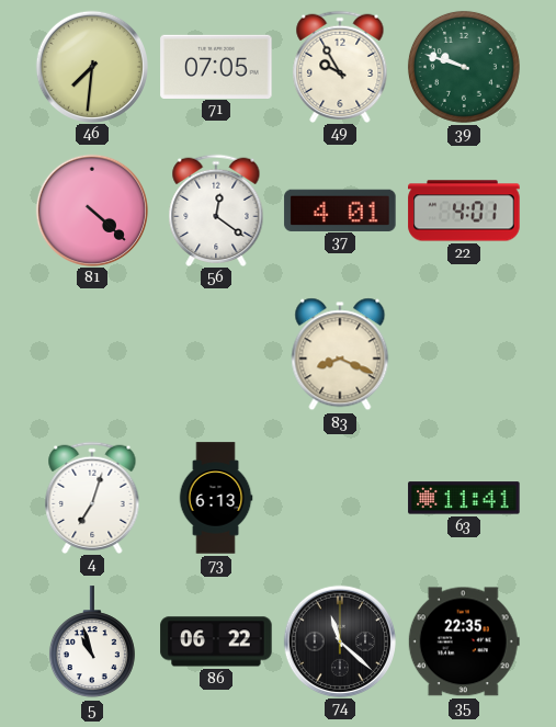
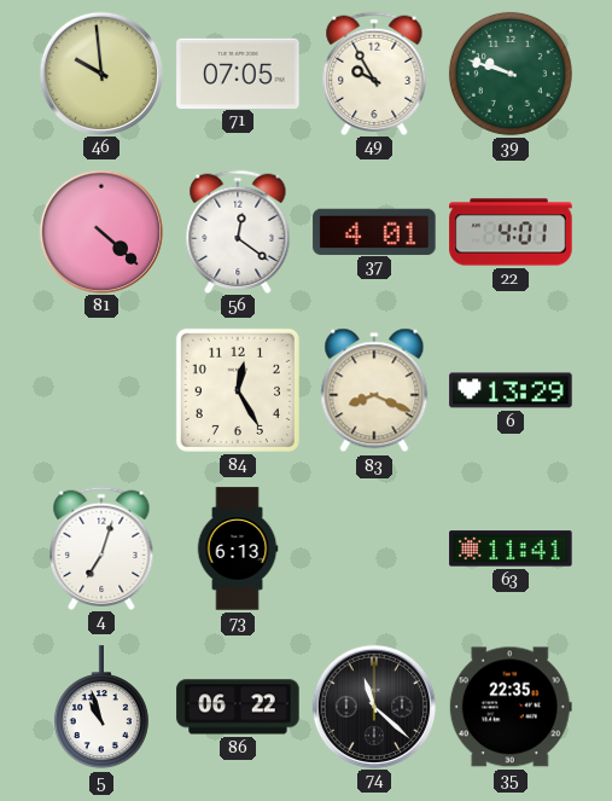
46: 7:31 -> 9:59
84: none -> 12:25
6: none -> 13:29
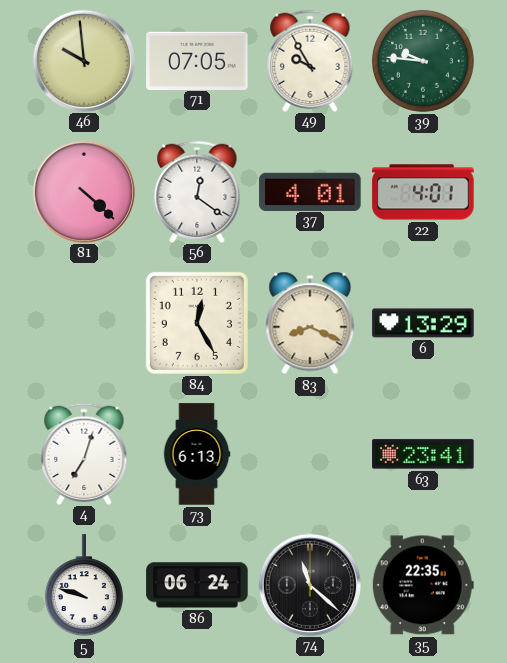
39: 9:48 -> 9:46
63: 11:41 -> 23:41
5: 10:57 -> 9:48
86: 06:22 -> 06:24
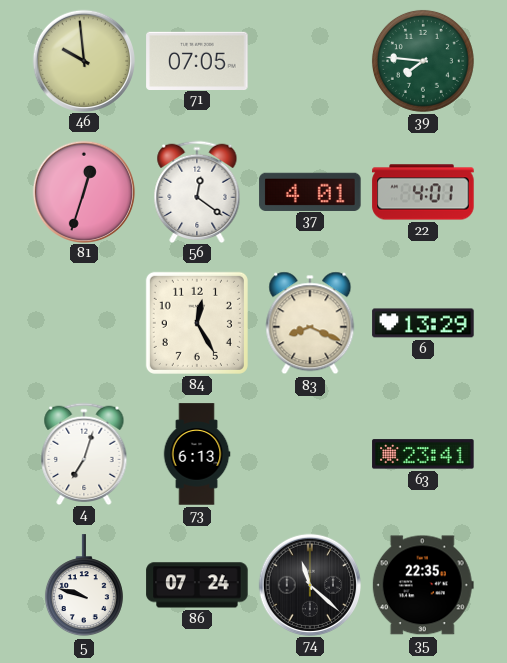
49: 9:55 -> none
39: 9:46 -> 7:46
81: 4:22 -> 12:33
86: 06:24 -> 07:24
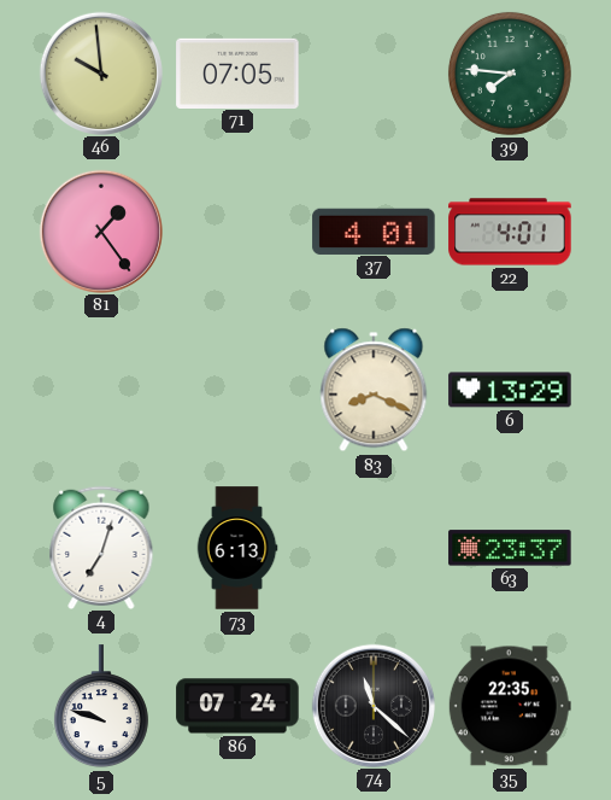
81: 12:33 -> 1:24
56: 12:21 -> none
84: 12:25 -> none
63: 23:41 -> 23:37
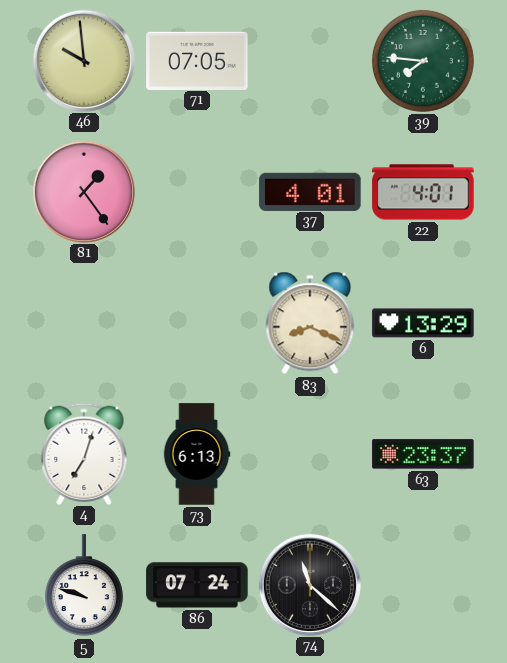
35: 22:35 -> none
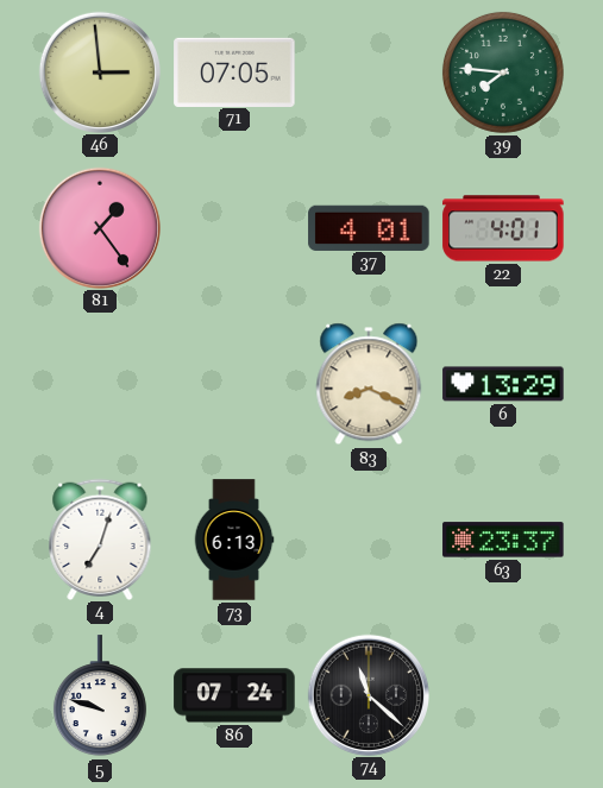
46: 9:59 -> 2:59
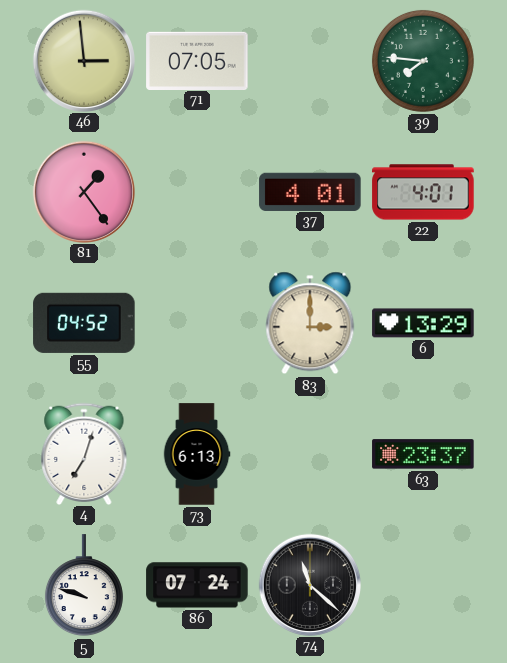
55: none -> 04:52
83: 8:19 -> 3:00
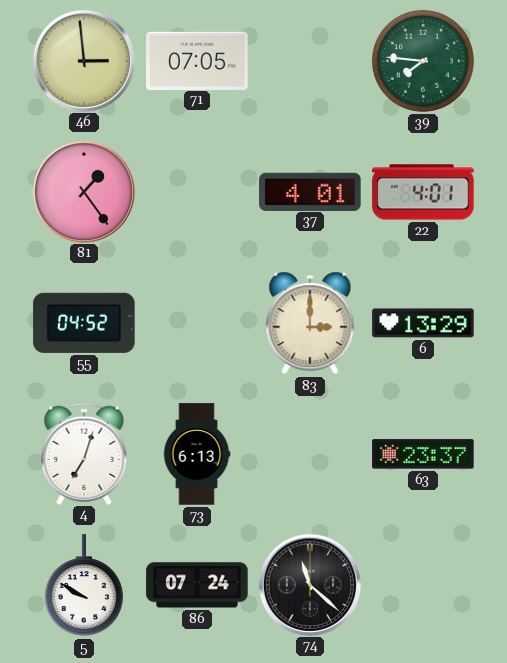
5: 9:48 -> 9:50
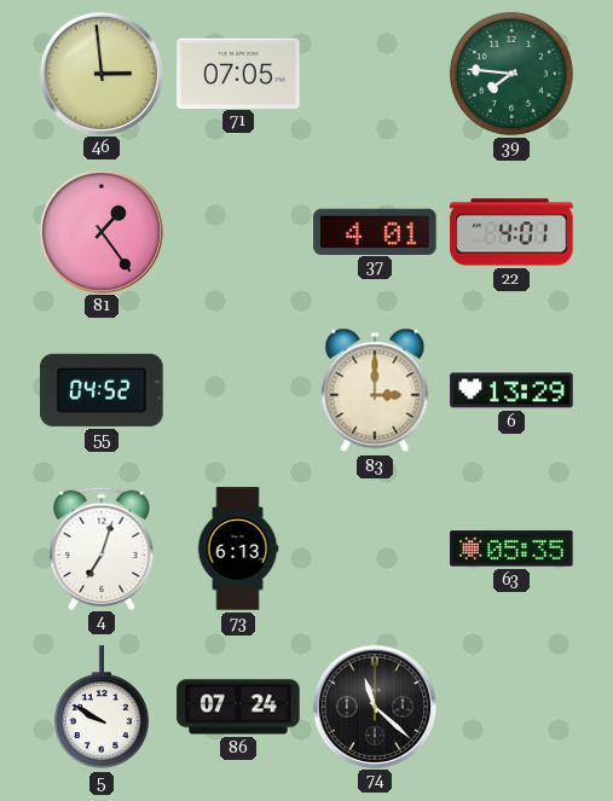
63: 23:37 -> 05:35
